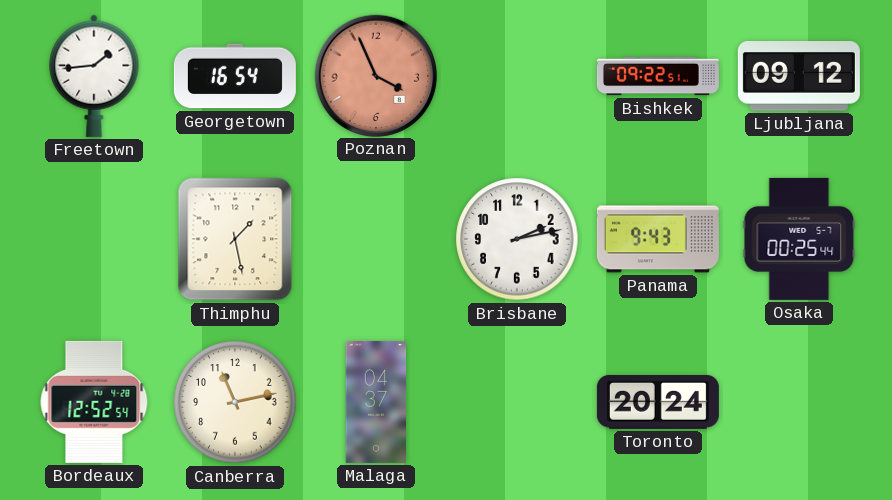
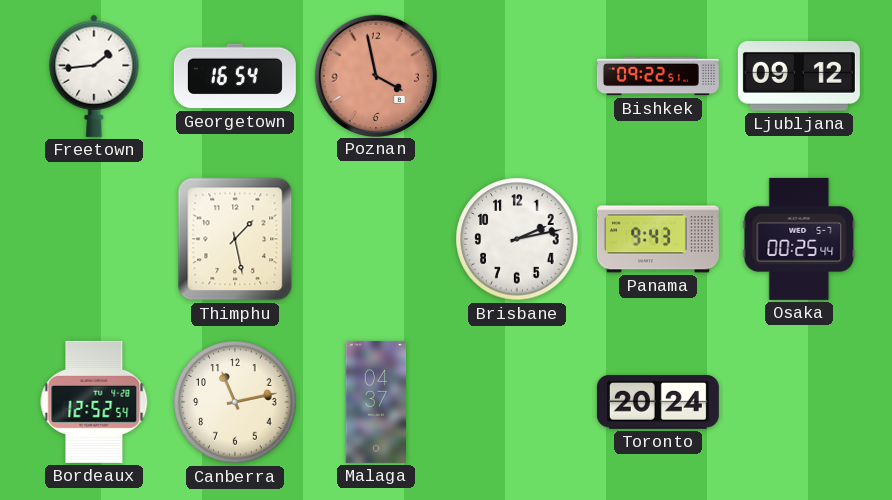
Poznan: 3:56 -> 3:58
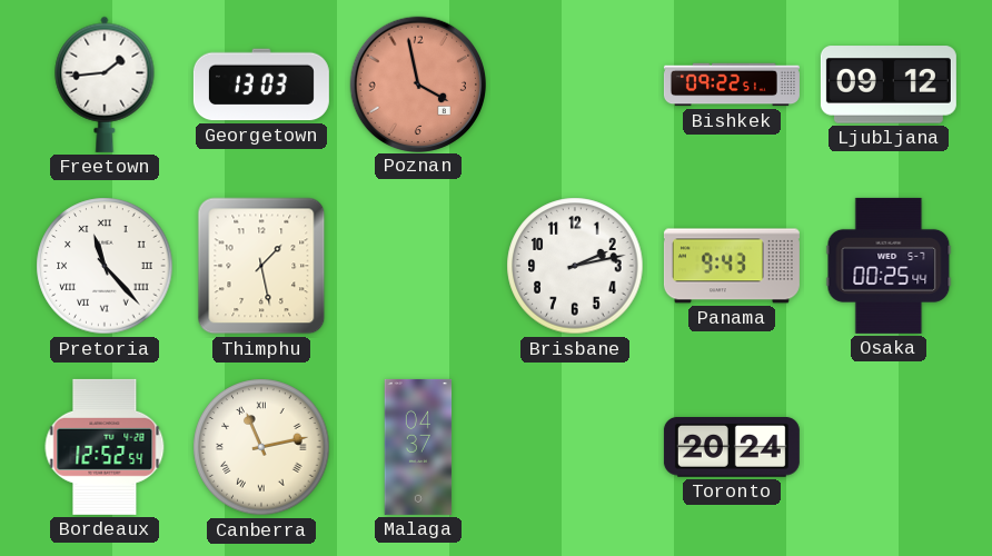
Georgetown: 16:54 -> 13:03
Pretoria: none -> 11:23
Canberra numerals: Arabic -> Roman
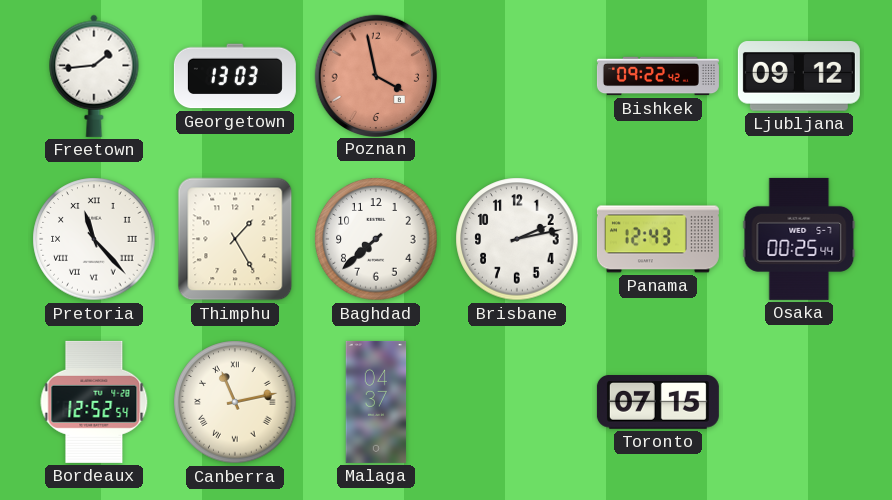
Bishkek: 09:22:51 -> 09:22:42
Thimphu: 1:28 -> 1:25
Baghdad: none -> 7:38
Panama: 9:43 -> 12:43
Toronto: 20:24 -> 07:15
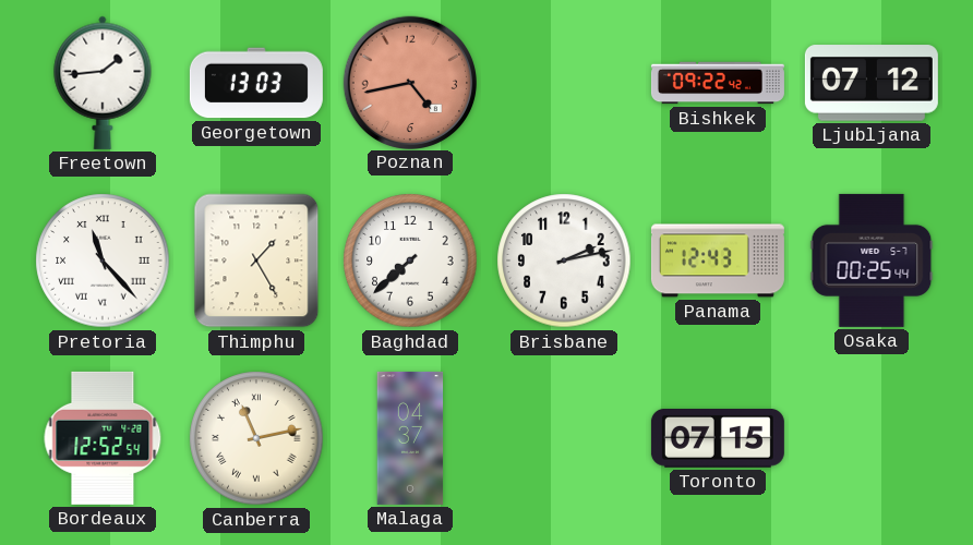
Poznan: 3:58 -> 4:43
Ljubljana: 09:12 -> 07:12
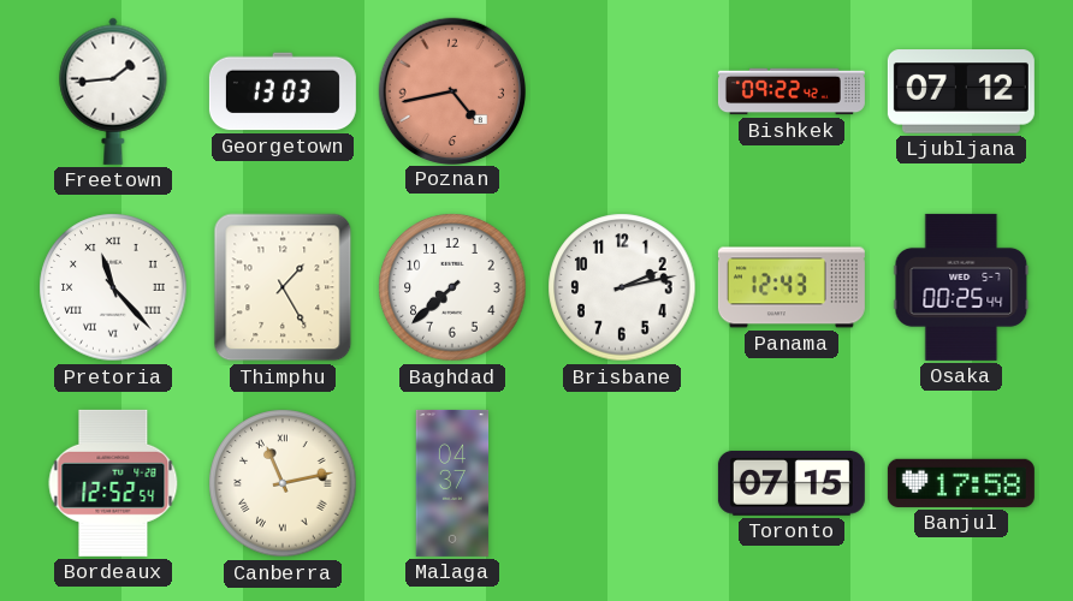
Banjul: none -> 17:58
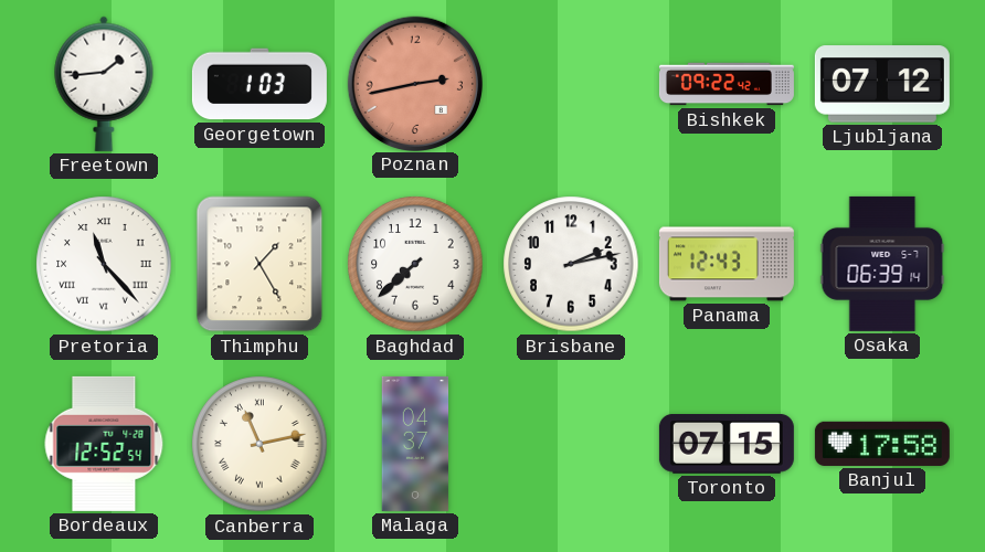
Georgetown: 13:03 -> 1:03
Poznan: 4:43 -> 2:43
Osaka: 00:25 -> 06:39
